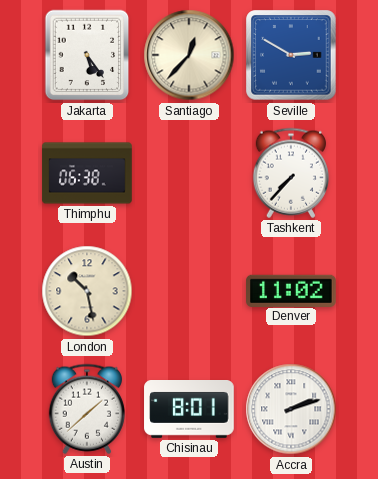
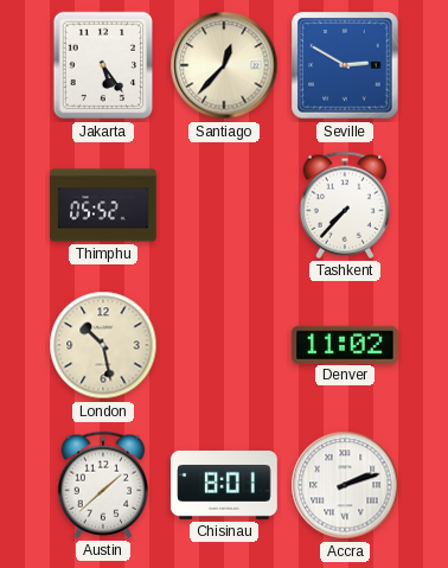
Thimphu: 06:38 -> 05:52
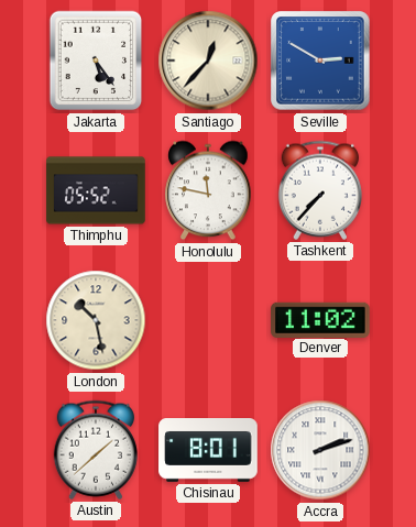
Honolulu: none -> 11:47
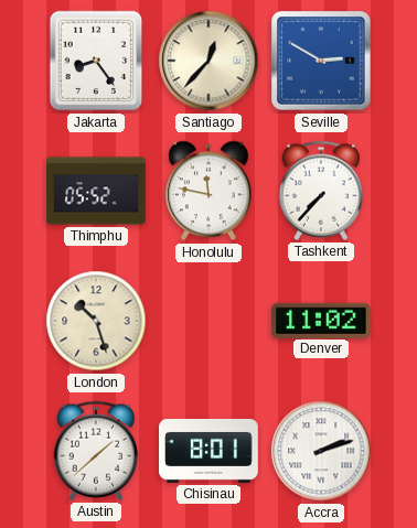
Jakarta: 5:24 -> 8:24
London: 10:28 -> 10:27
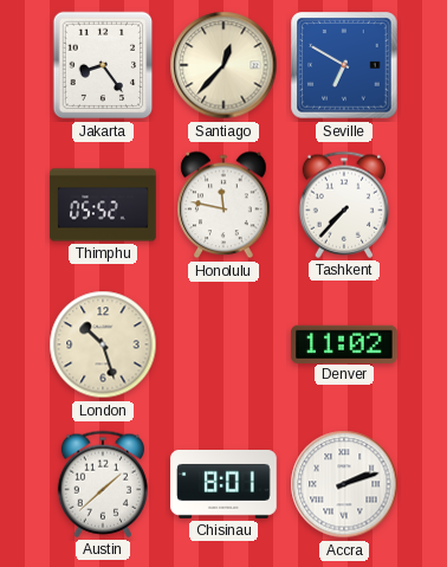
Seville: 2:50 -> 6:50
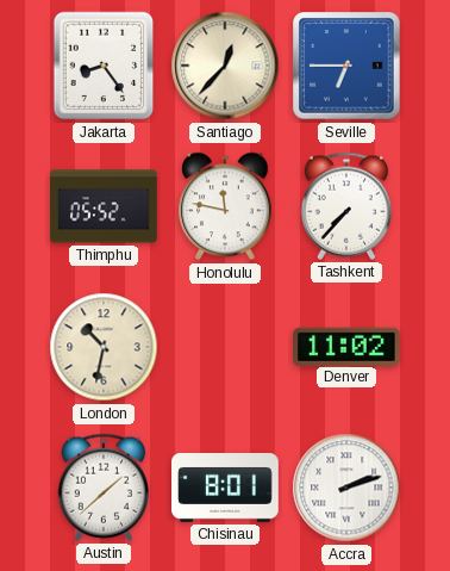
Seville: 6:50 -> 6:45
London: 10:27 -> 10:32
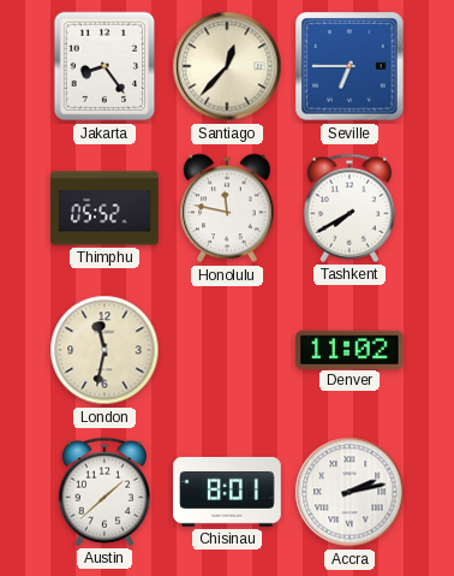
Tashkent: 7:37 -> 7:40
London: 10:32 -> 11:32
Accra: 2:12 -> 2:13
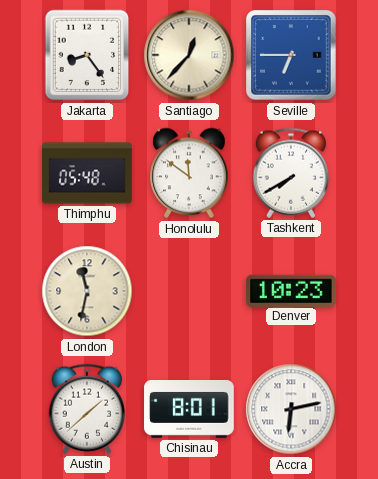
Thimphu: 05:52 -> 05:48
Honolulu: 11:47 -> 11:51
Denver: 11:02 -> 10:23
Accra: 2:13 -> 6:13
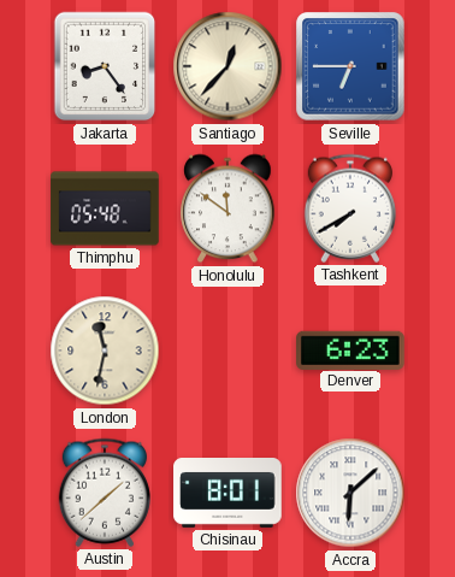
Denver: 10:23 -> 6:23
Accra: 6:13 -> 6:08
